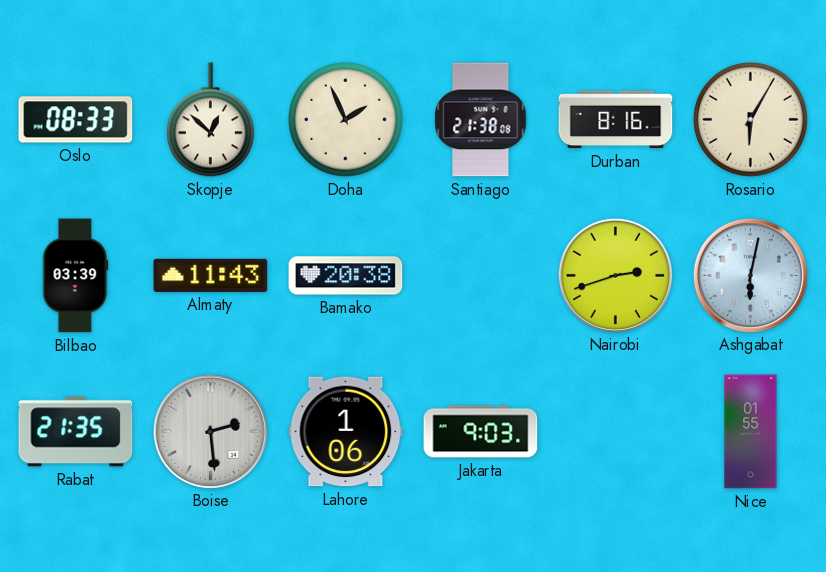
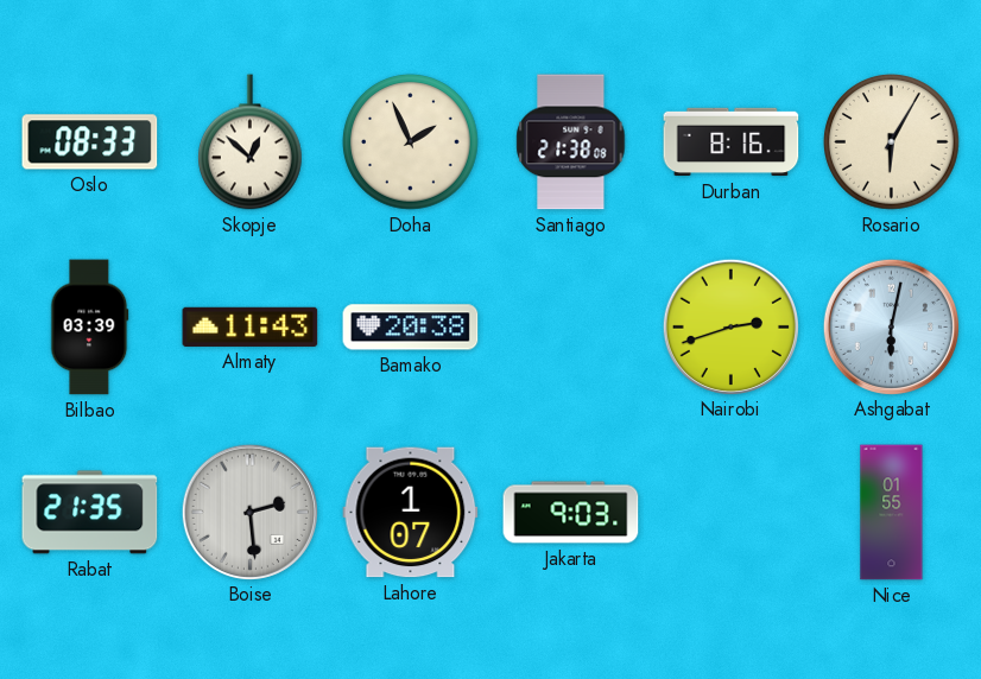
Lahore: 1:06 -> 1:07
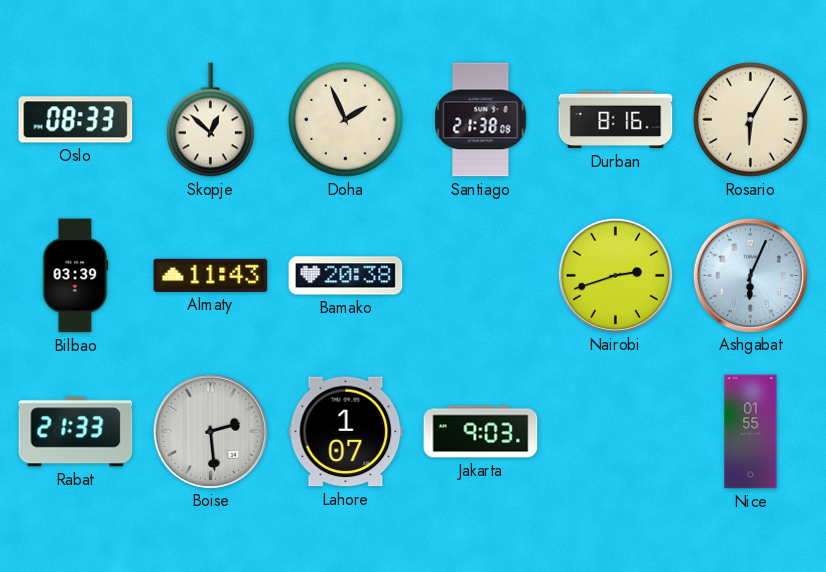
Ashgabat: 6:02 -> 6:04
Rabat: 21:35 -> 21:33
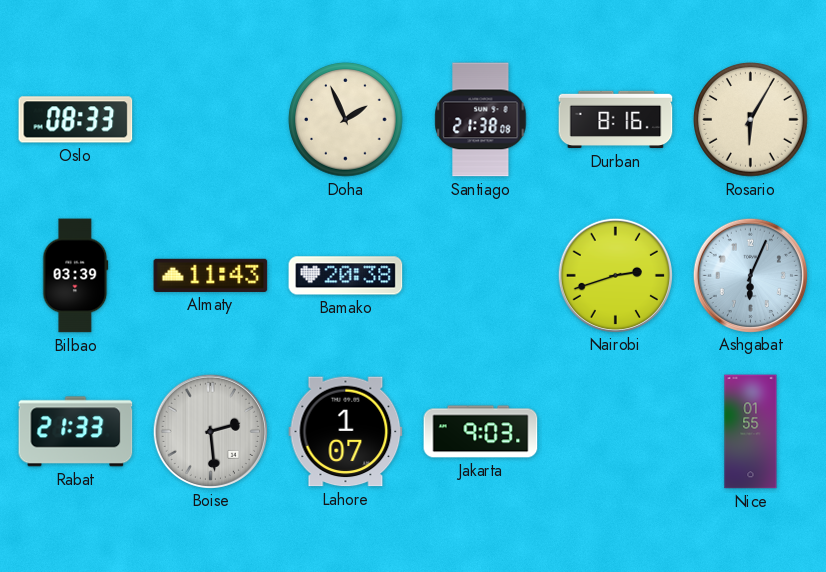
Skopje: 12:52 -> none
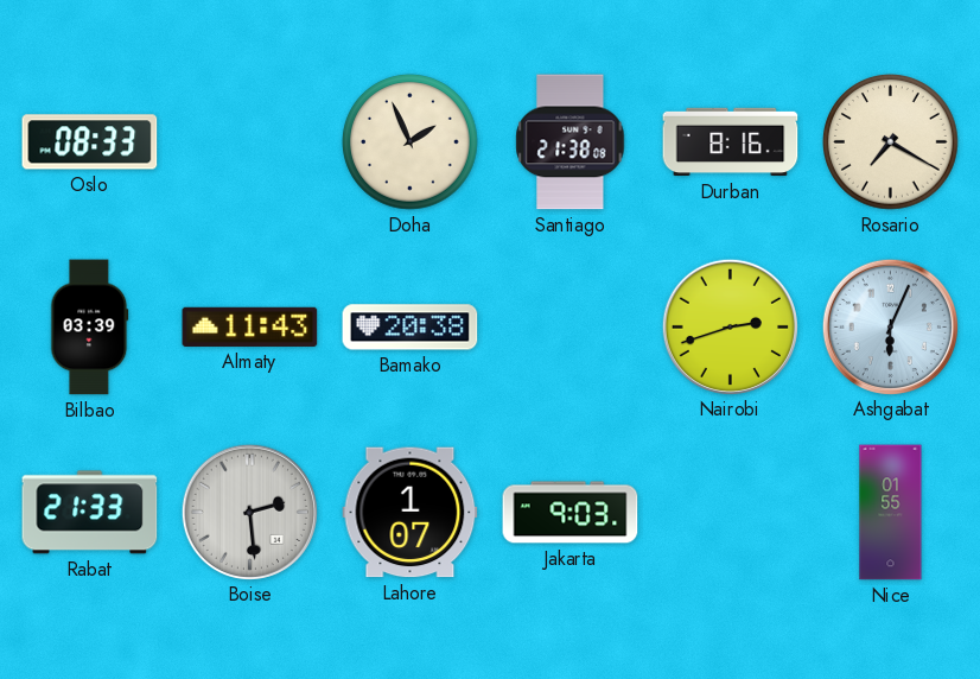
Rosario: 6:05 -> 7:20
